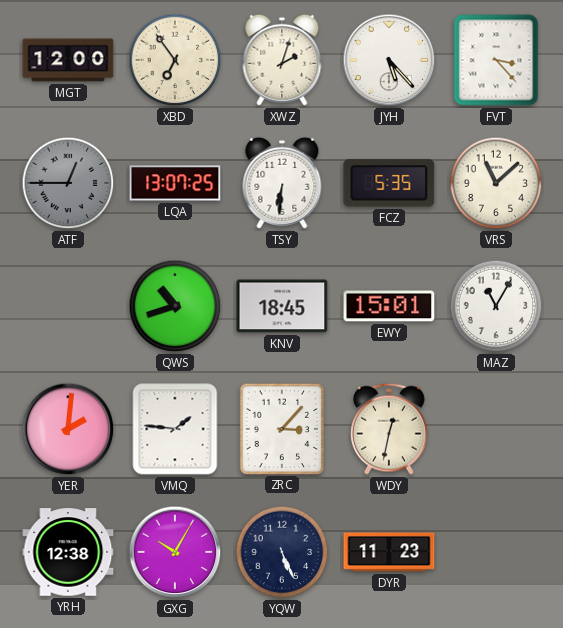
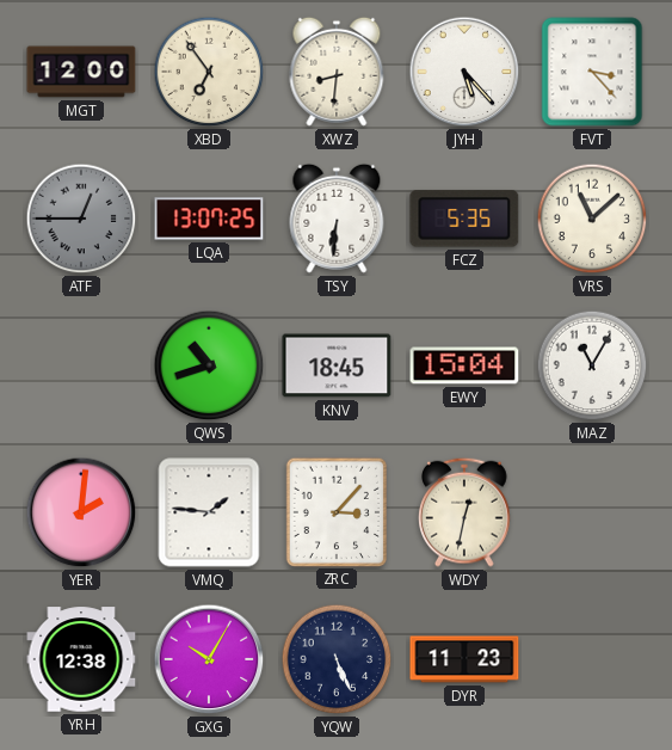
XWZ: 2:03 -> 8:31
EWY: 15:01 -> 15:04
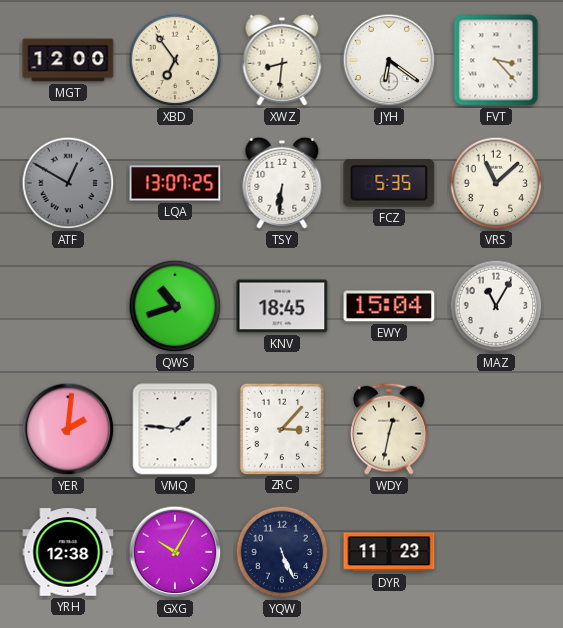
JYH: 5:23 -> 6:21
ATF: 12:45 -> 12:50
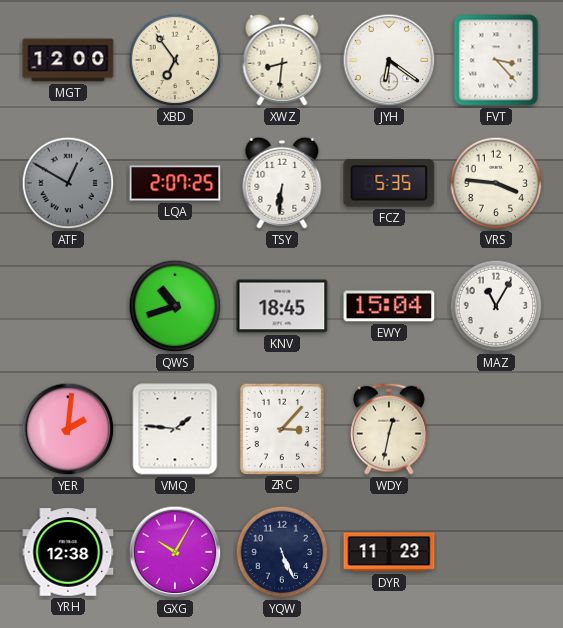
LQA: 13:07 -> 2:07
VRS: 11:08 -> 3:46
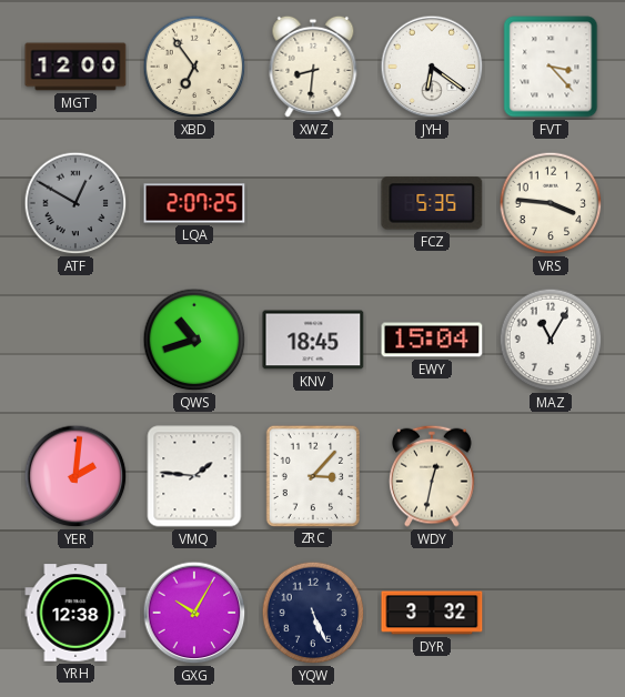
TSY: 6:31 -> none
DYR: 11:23 -> 3:32
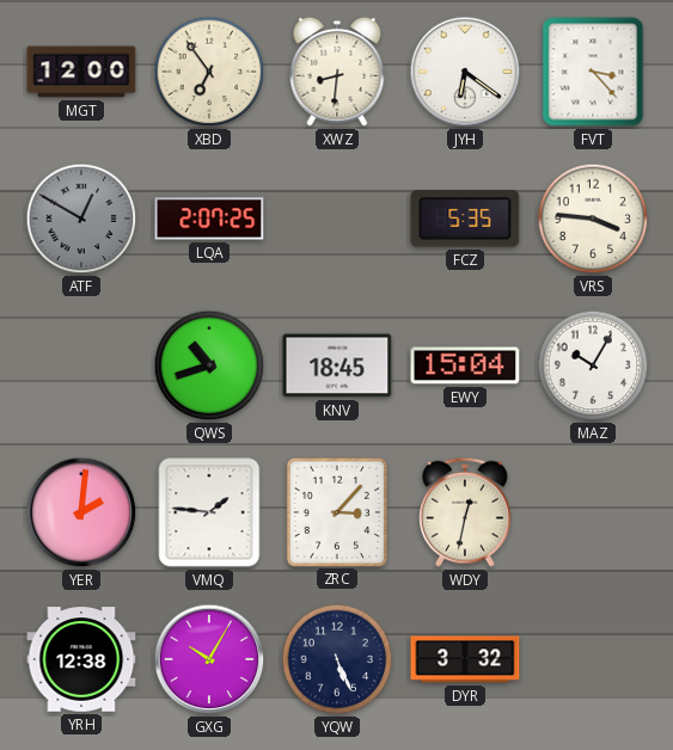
MAZ: 11:05 -> 10:05
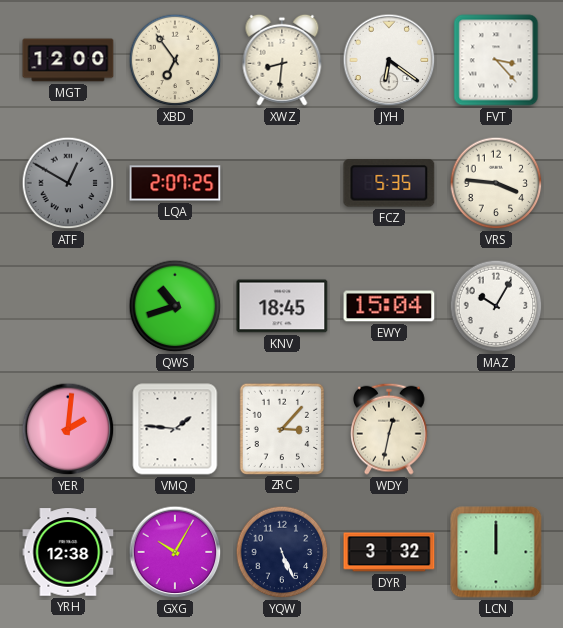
LCN: none -> 12:00
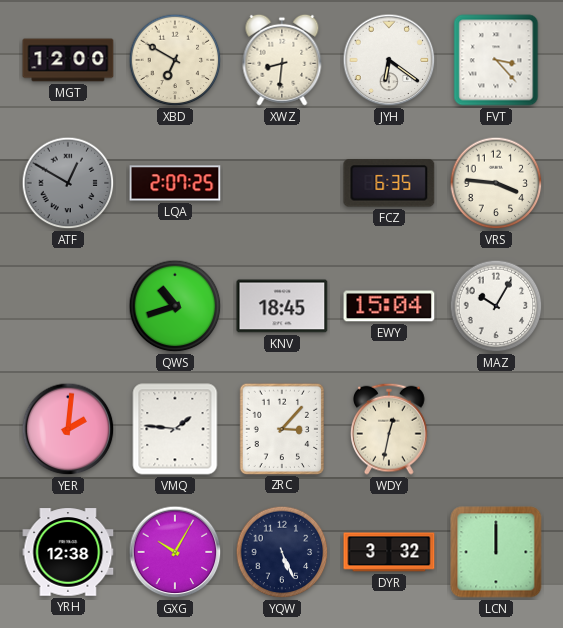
XBD: 6:54 -> 6:50
FCZ: 5:35 -> 6:35
